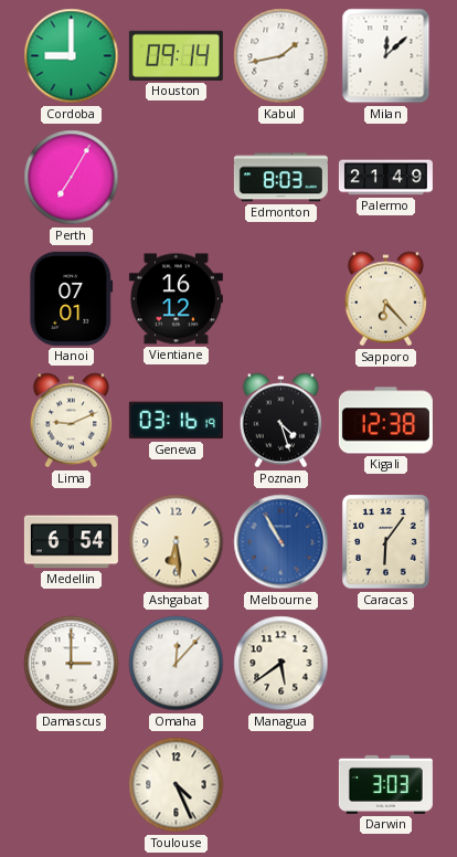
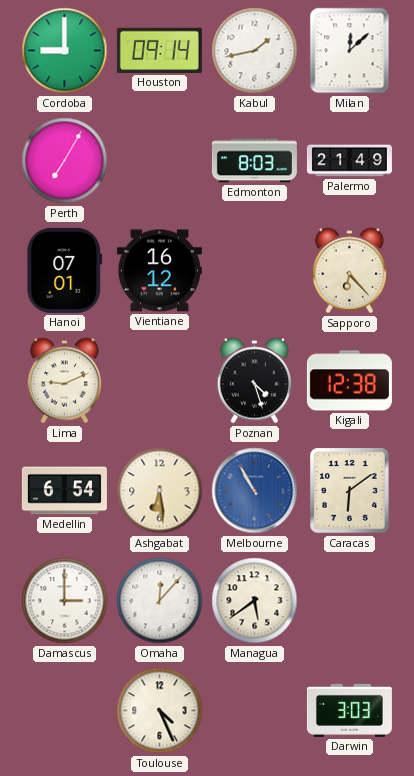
Geneva: 03:16 -> none
Caracas: 6:06 -> 6:09
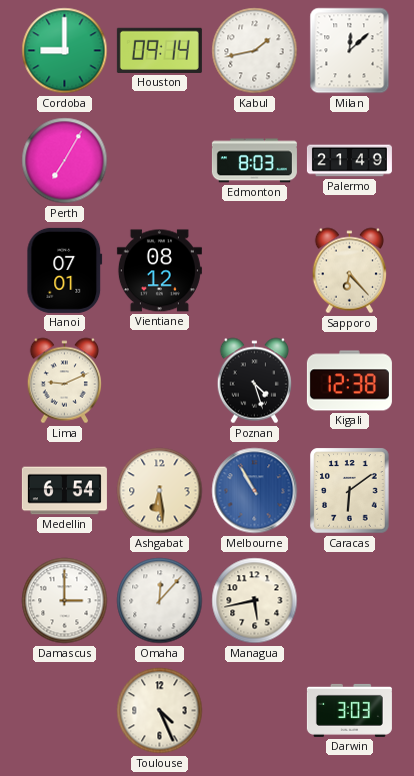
Vientiane: 16:12 -> 08:12
Managua: 5:39 -> 5:43
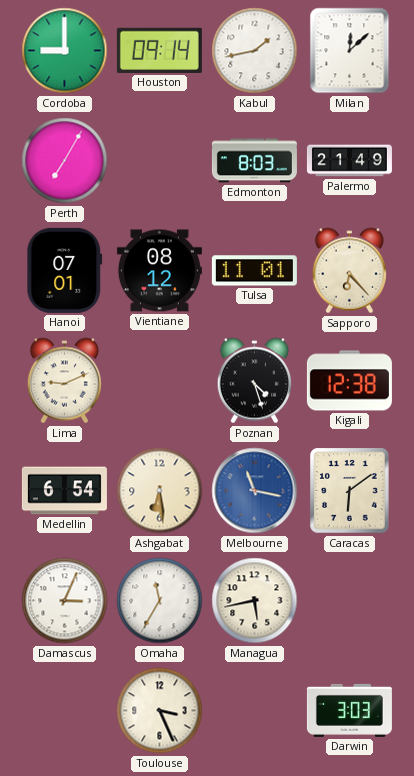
Tulsa: none -> 11:01
Melbourne: 10:55 -> 11:17
Damascus: 3:00 -> 3:04
Omaha: 12:07 -> 11:35
Toulouse: 4:26 -> 3:26
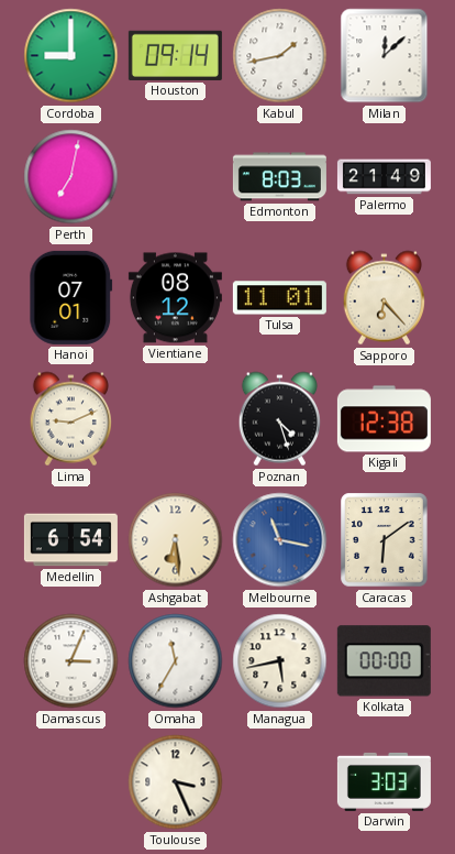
Perth: 7:05 -> 7:02
Kolkata: none -> 00:00
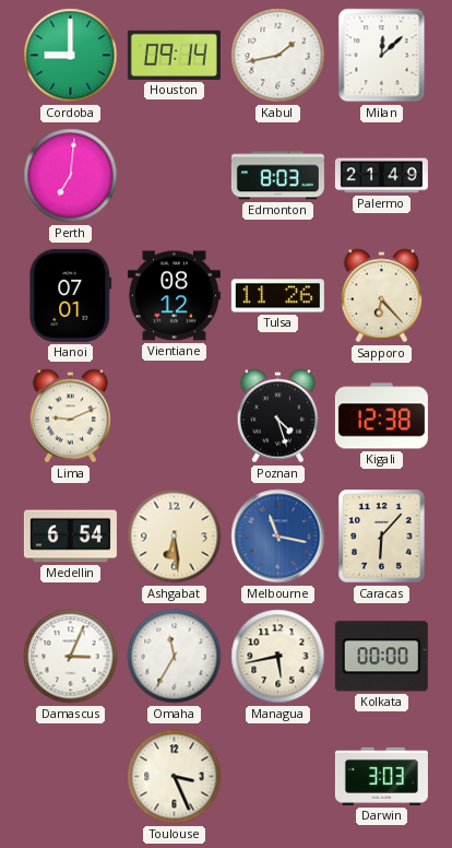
Perth: 7:02 -> 7:01
Tulsa: 11:01 -> 11:26
Caracas: 6:09 -> 6:07
